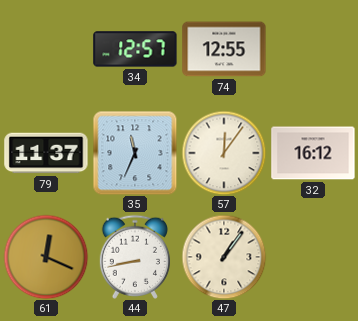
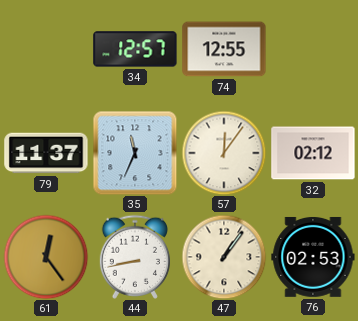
32: 16:12 -> 02:12
61: 12:19 -> 12:24
76: none -> 02:53
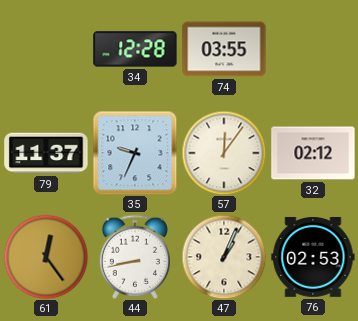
34: 12:57 -> 12:28
74: 12:55 -> 03:55
35: 11:34 -> 9:34
47: 1:06 -> 1:04
